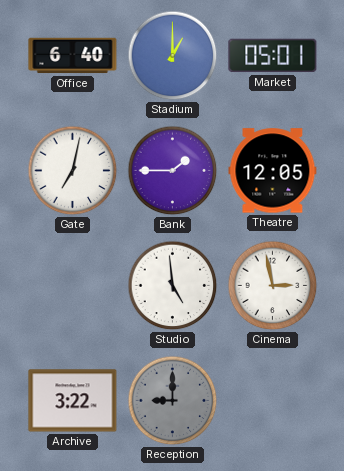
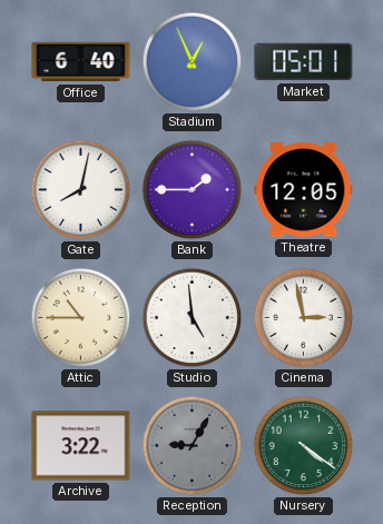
Stadium: 1:00 -> 12:56
Gate: 7:02 -> 8:02
Attic: none -> 10:45
Reception: 9:00 -> 9:05
Nursery: none -> 4:21
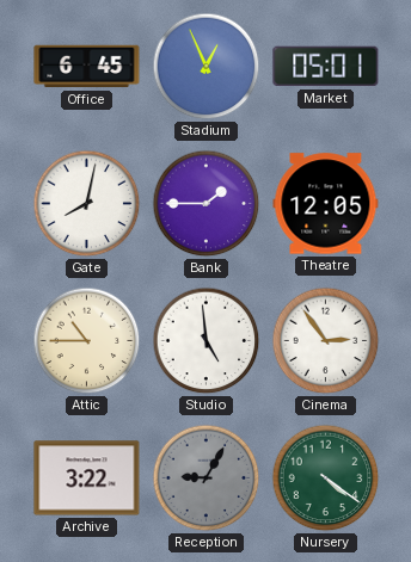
Office: 6:40 -> 6:45
Cinema: 2:58 -> 2:54
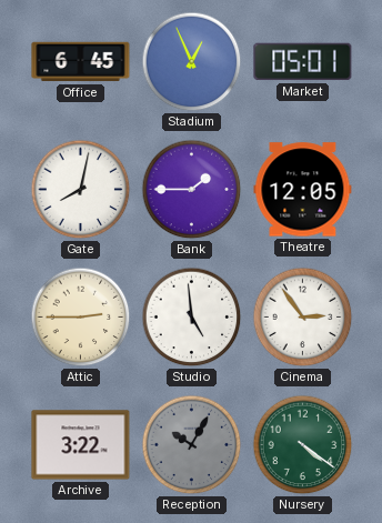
Attic: 10:45 -> 2:45
Reception: 9:05 -> 10:05
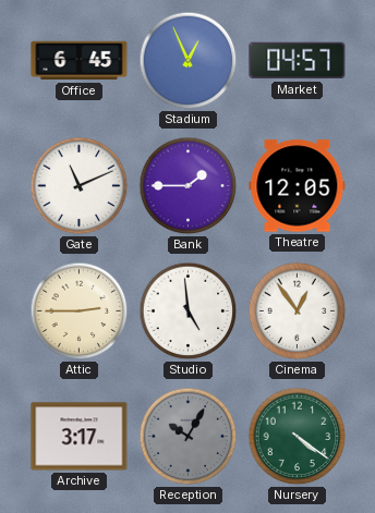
Market: 05:01 -> 04:57
Gate: 8:02 -> 11:11
Cinema: 2:54 -> 12:54
Archive: 3:22 -> 3:17
